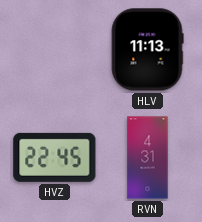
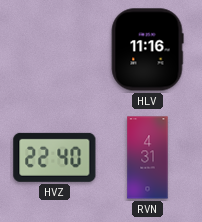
HLV: 11:13 -> 11:16
HVZ: 22:45 -> 22:40
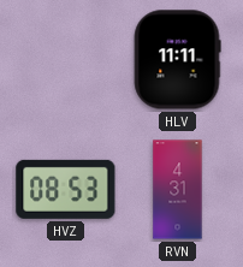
HLV: 11:16 -> 11:11
HVZ: 22:40 -> 08:53
